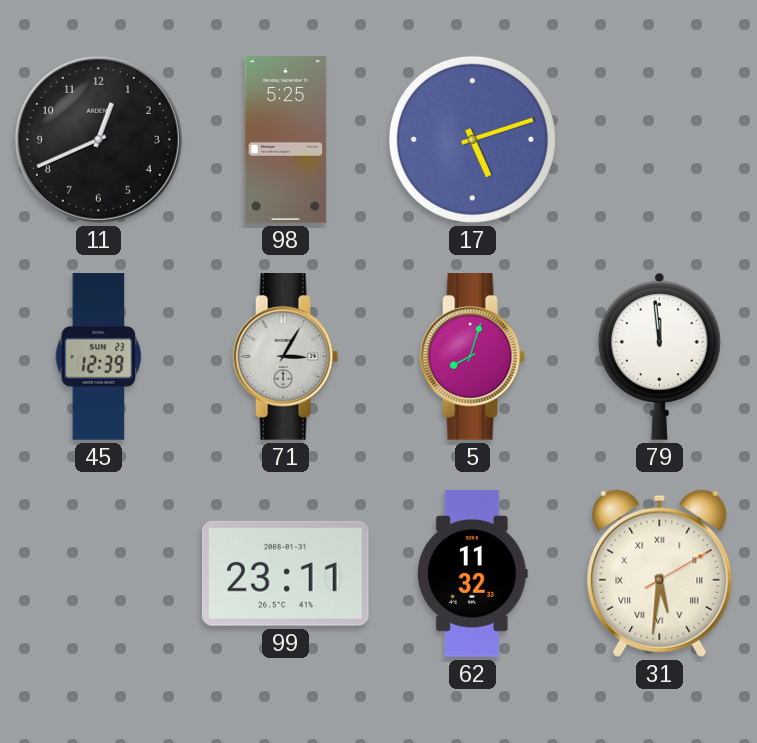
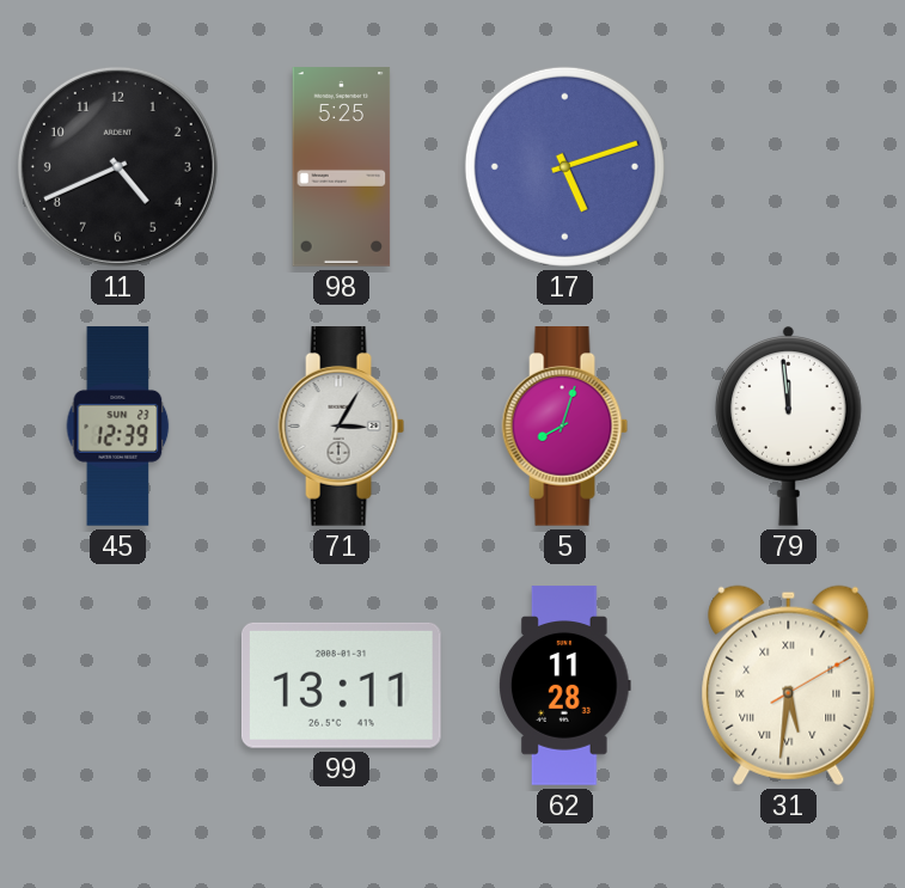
11: 12:41 -> 4:41
99: 23:11 -> 13:11
62: 11:32 -> 11:28
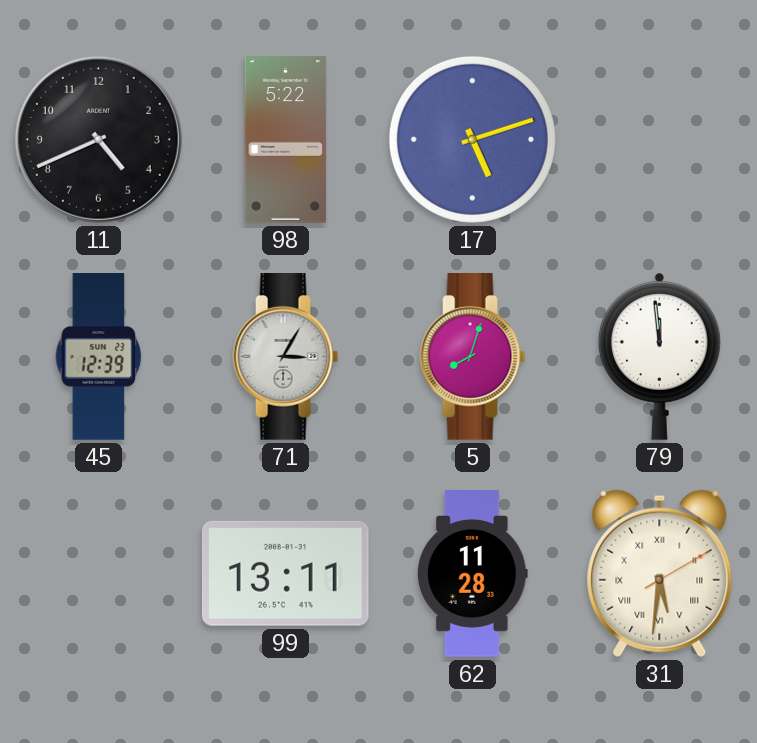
98: 5:25 -> 5:22
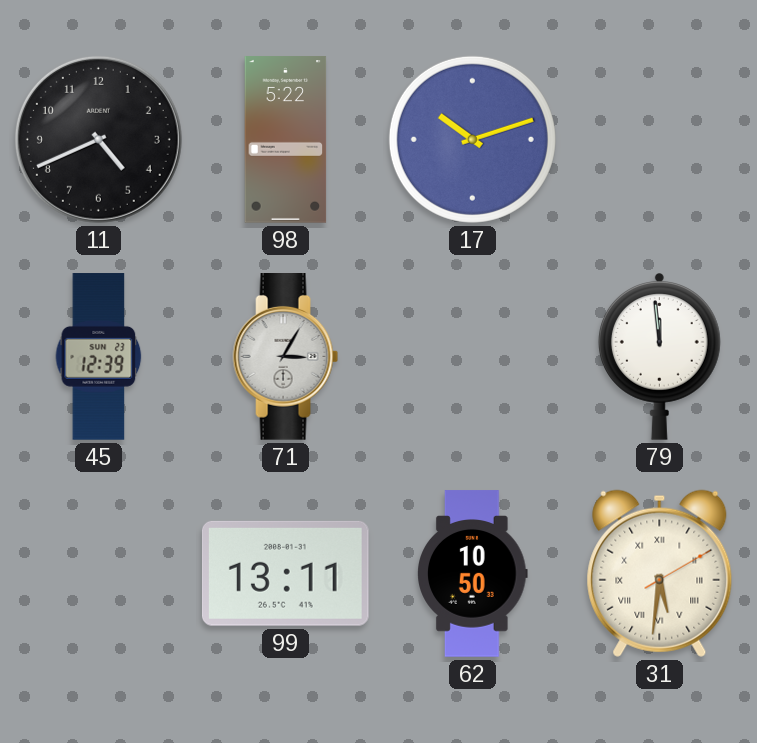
17: 5:12 -> 10:12
5: 8:03 -> none
62: 11:28 -> 10:50
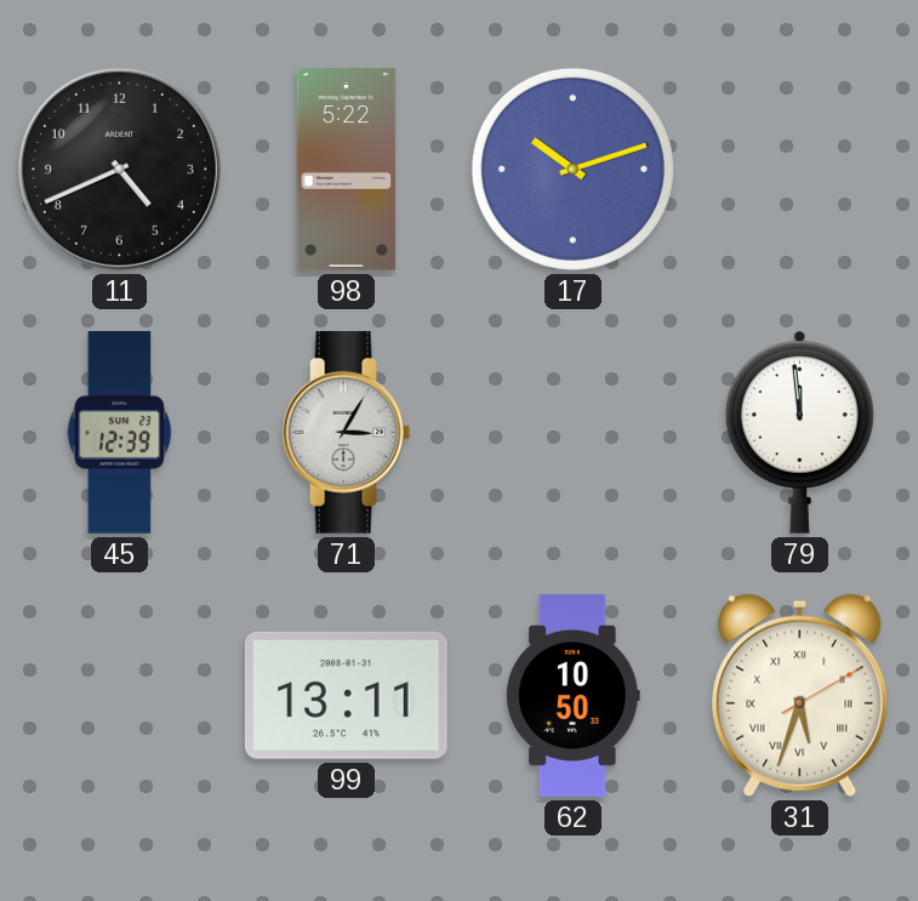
31: 5:31 -> 5:33
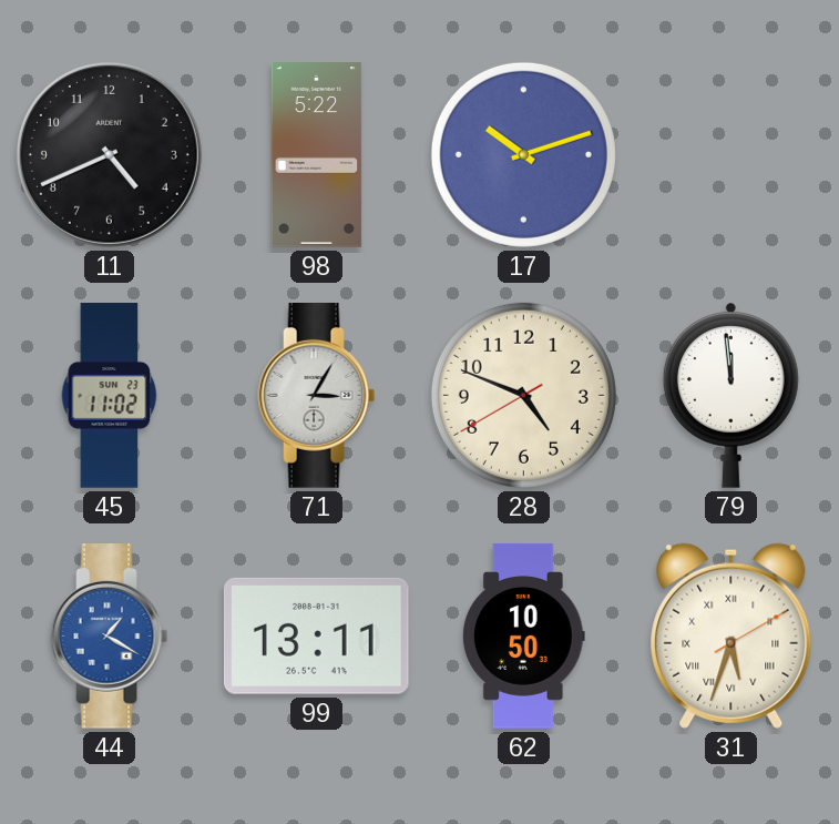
45: 12:39 -> 11:02
28: none -> 4:48
44: none -> 1:20
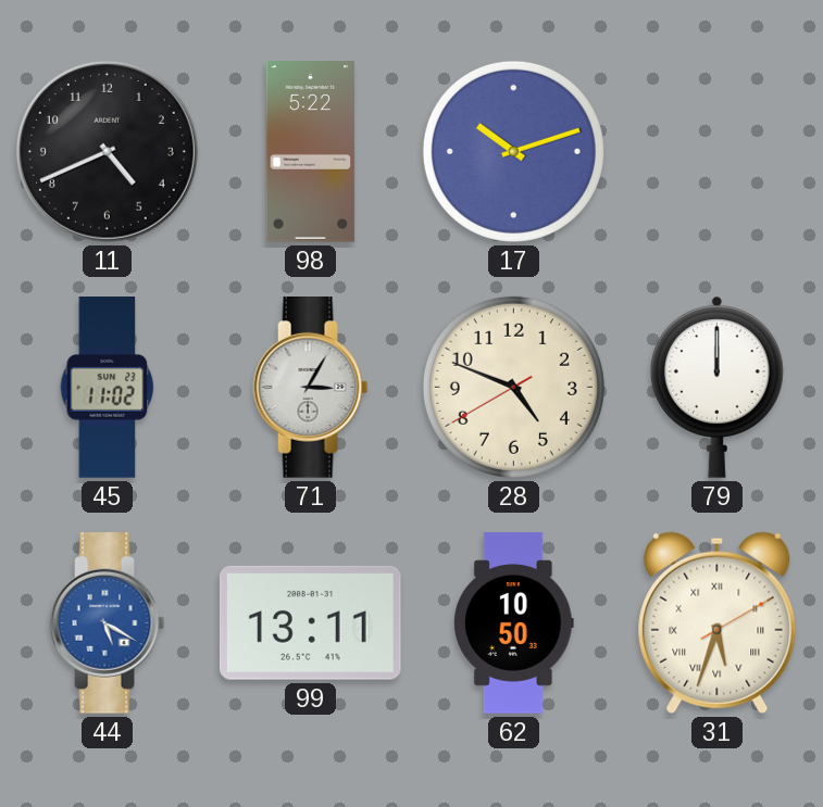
79: 11:59 -> 12:00
44: 1:20 -> 5:20
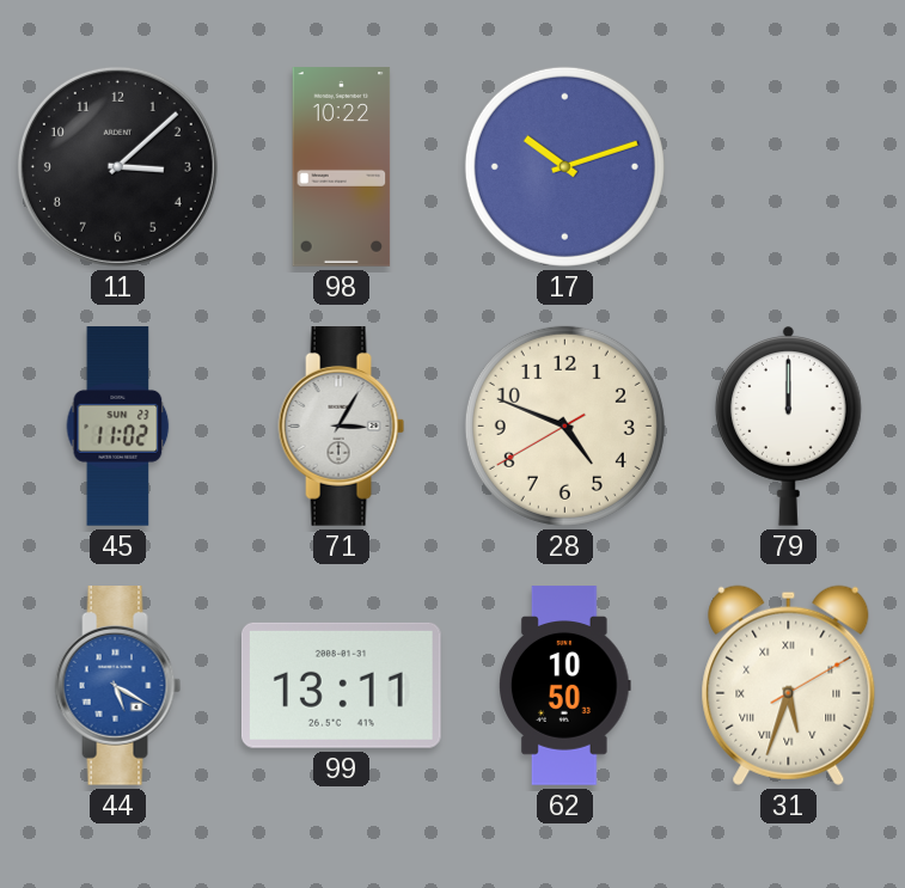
11: 4:41 -> 3:08
98: 5:22 -> 10:22
